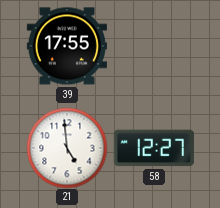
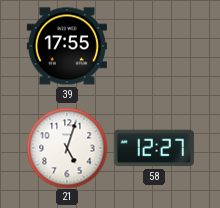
21: 4:59 -> 5:03
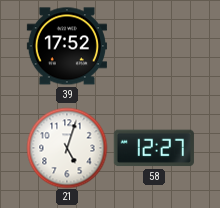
39: 17:55 -> 17:52
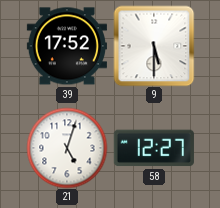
9: none -> 5:30
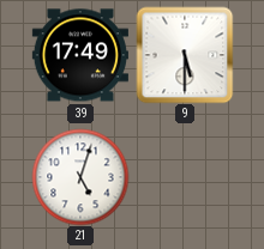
39: 17:52 -> 17:49
58: 12:27 -> none
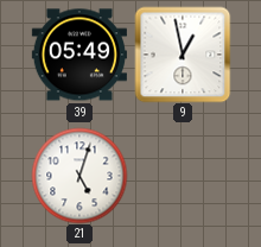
39: 17:49 -> 05:49
9: 5:30 -> 12:58
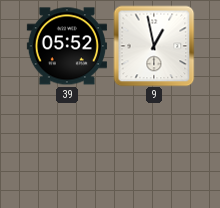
39: 05:49 -> 05:52
21: 5:03 -> none
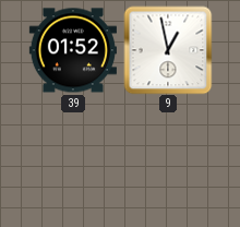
39: 05:52 -> 01:52
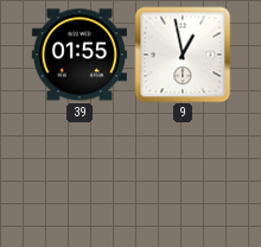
39: 01:52 -> 01:55
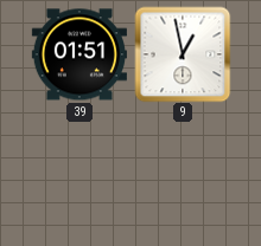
39: 01:55 -> 01:51
